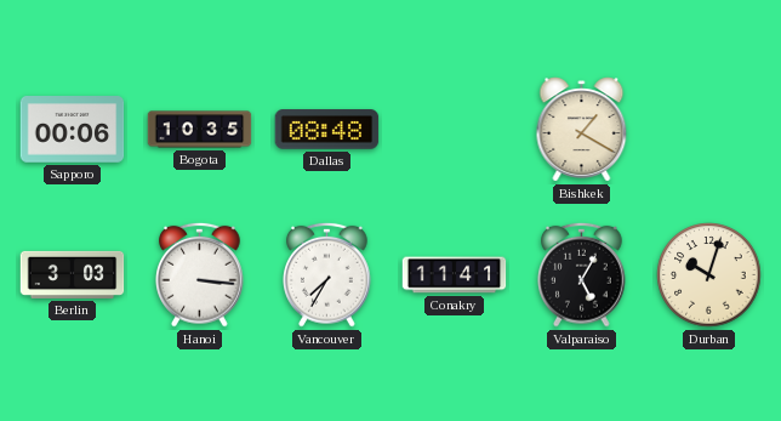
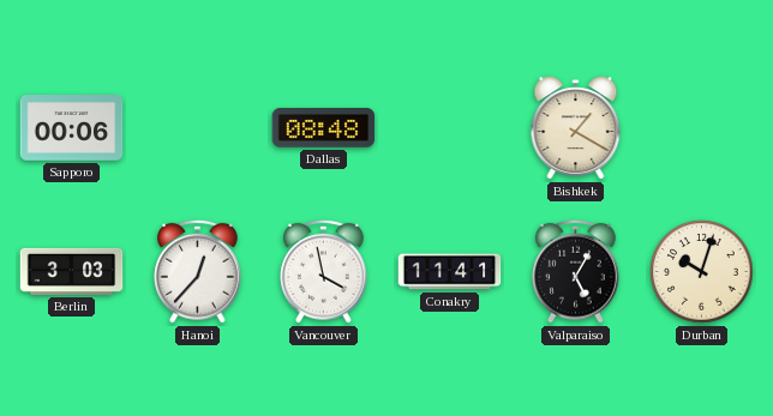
Bogota: 10:35 -> none
Hanoi: 3:16 -> 12:37
Vancouver: 7:35 -> 3:58
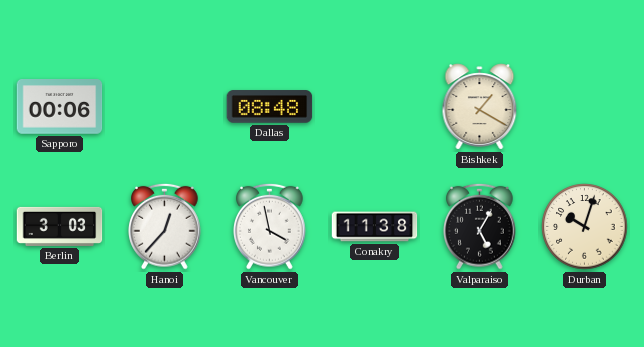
Conakry: 11:41 -> 11:38
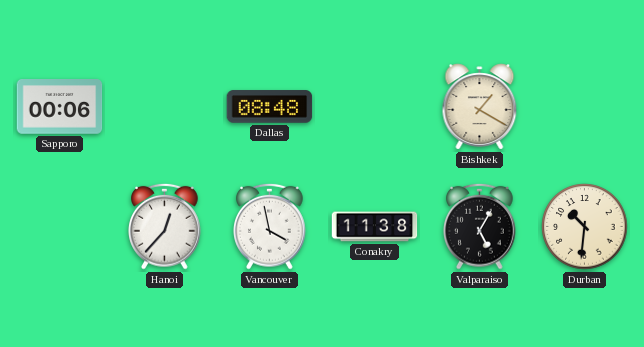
Berlin: 3:03 -> none
Durban: 10:03 -> 10:31
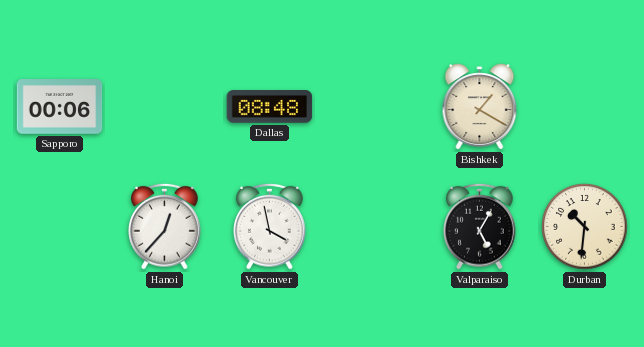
Conakry: 11:38 -> none
